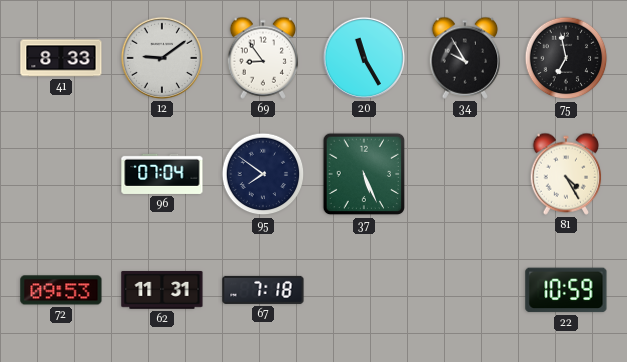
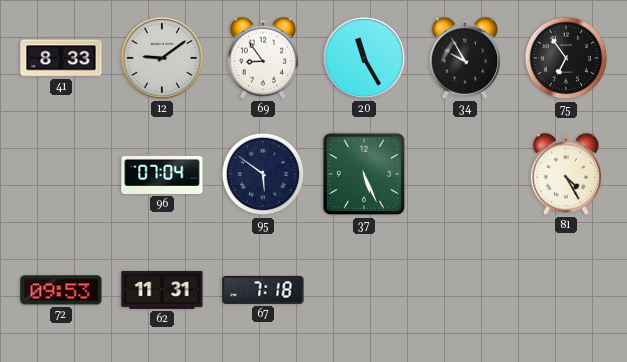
75: 6:58 -> 6:54
95: 7:51 -> 5:51
22: 10:59 -> none
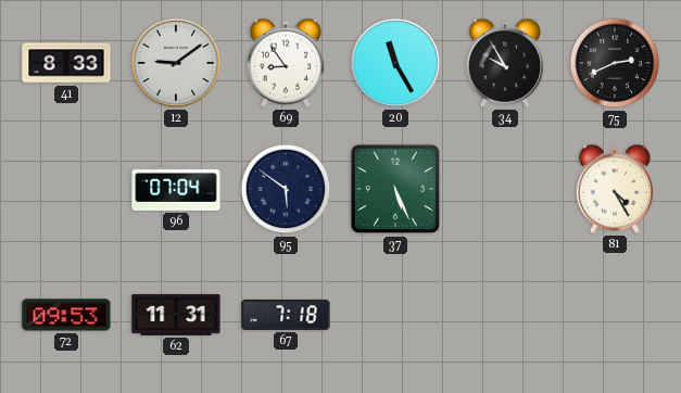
75: 6:54 -> 2:41
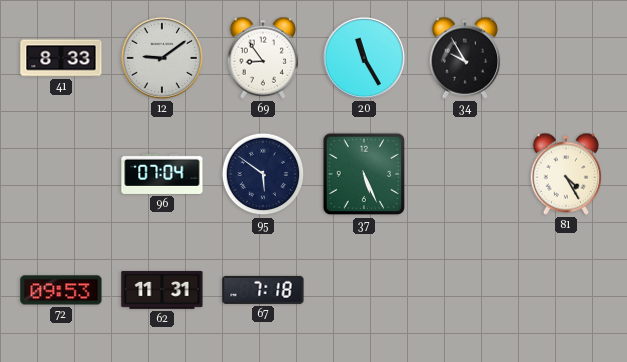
75: 2:41 -> none
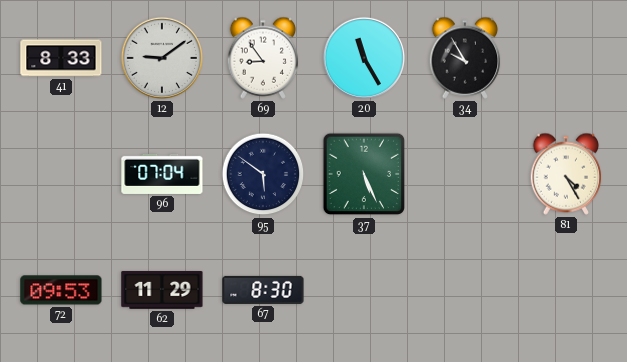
62: 11:31 -> 11:29
67: 7:18 -> 8:30
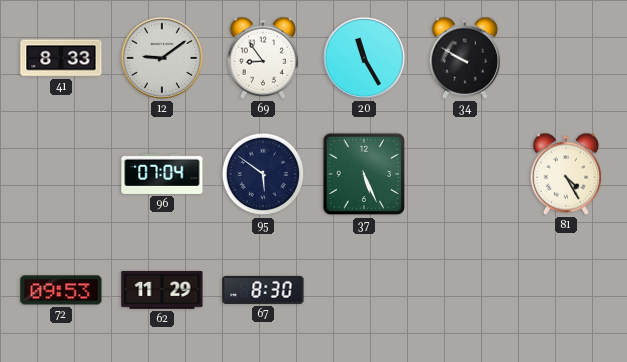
34: 9:55 -> 9:50
